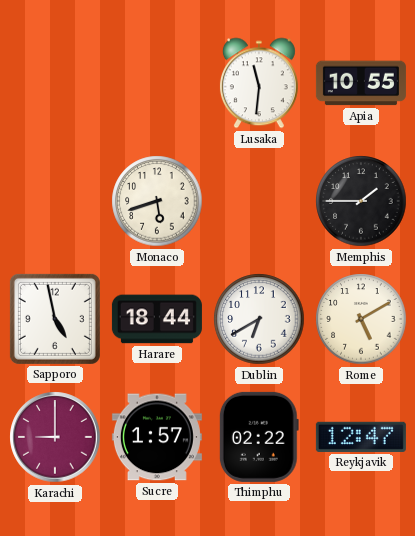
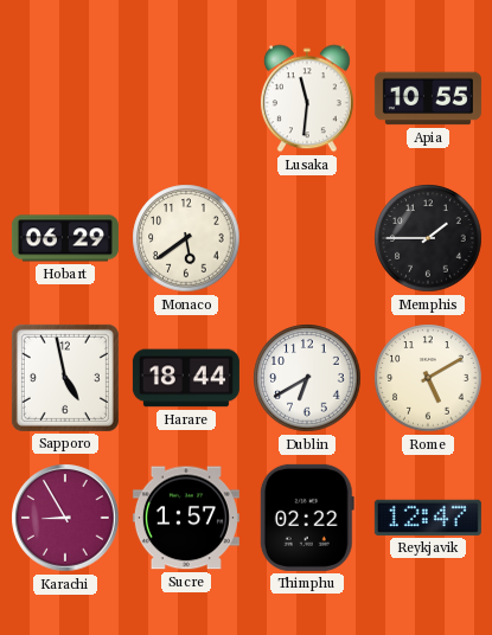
Hobart: none -> 06:29
Monaco: 5:42 -> 5:39
Karachi: 9:00 -> 8:55
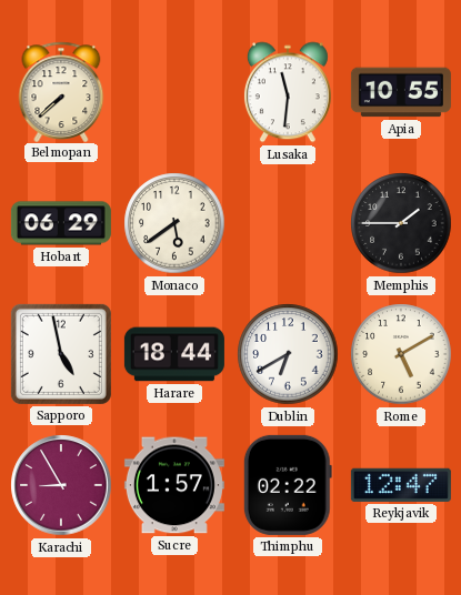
Belmopan: none -> 7:38
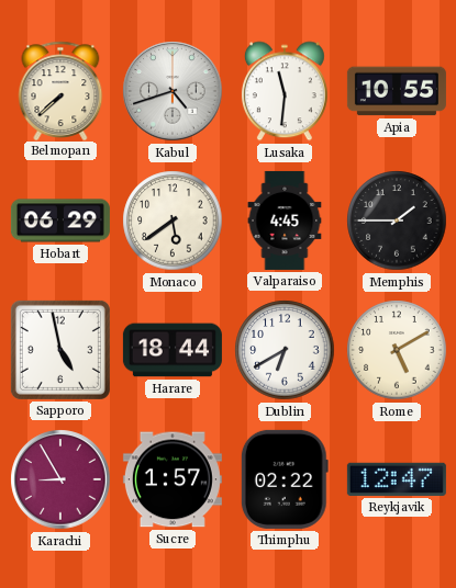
Kabul: none -> 4:42
Valparaiso: none -> 4:45
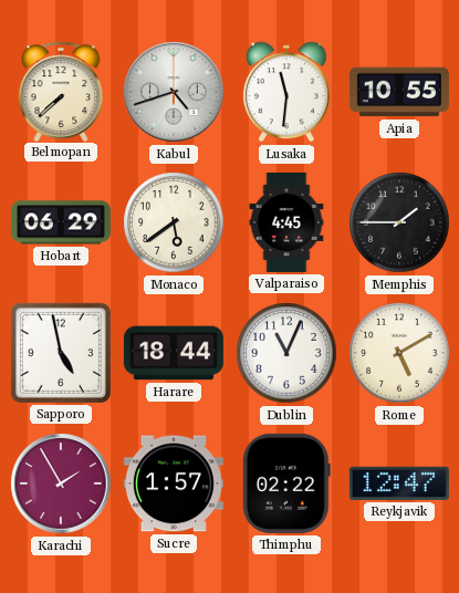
Dublin: 6:40 -> 11:04
Karachi: 8:55 -> 1:55
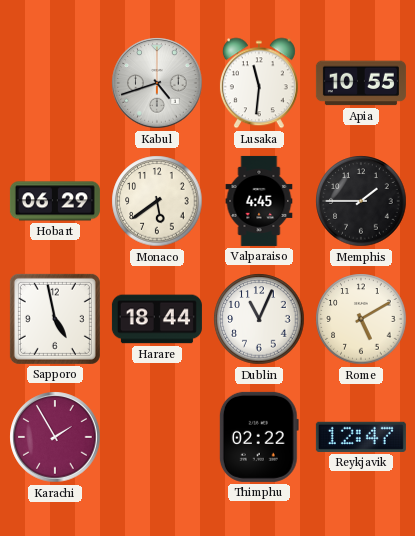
Belmopan: 7:38 -> none
Sucre: 1:57 -> none
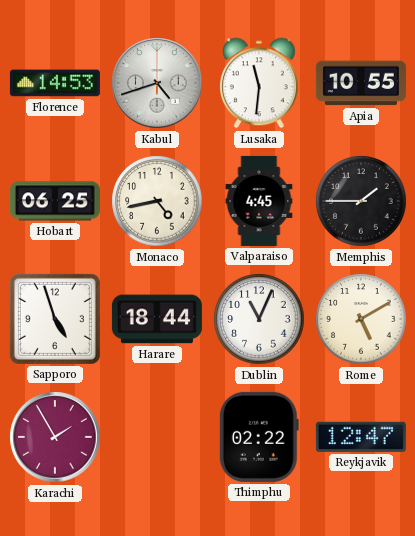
Florence: none -> 14:53
Hobart: 06:29 -> 06:25
Monaco: 5:39 -> 4:43
Sapporo: 4:58 -> 4:57
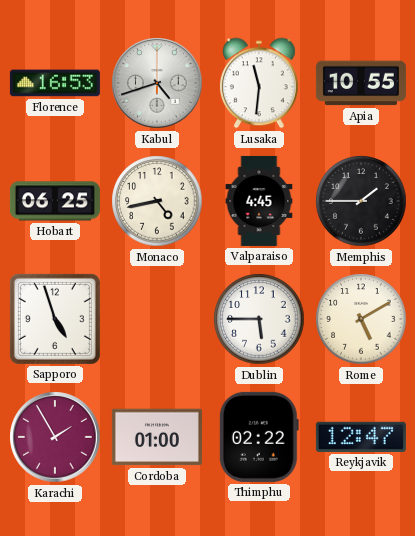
Florence: 14:53 -> 16:53
Harare: 18:44 -> none
Dublin: 11:04 -> 5:45
Cordoba: none -> 01:00
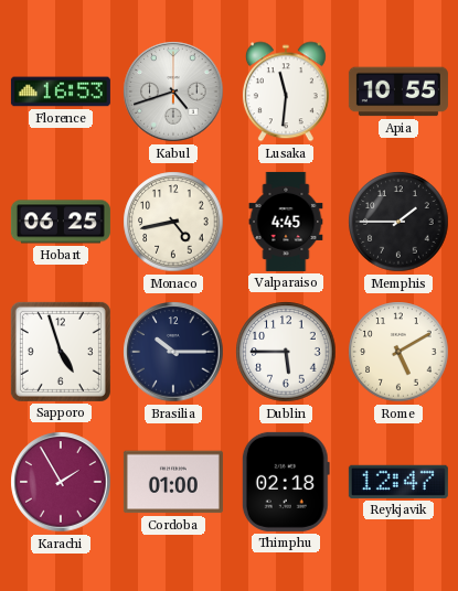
Brasilia: none -> 10:15
Thimphu: 02:22 -> 02:18
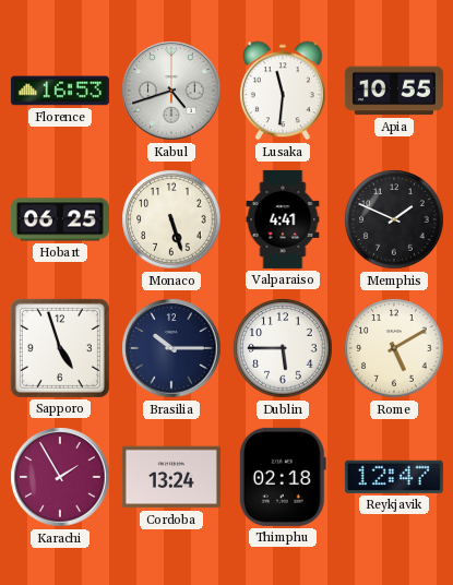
Monaco: 4:43 -> 5:27
Valparaiso: 4:45 -> 4:41
Memphis: 1:45 -> 1:49
Cordoba: 01:00 -> 13:24
